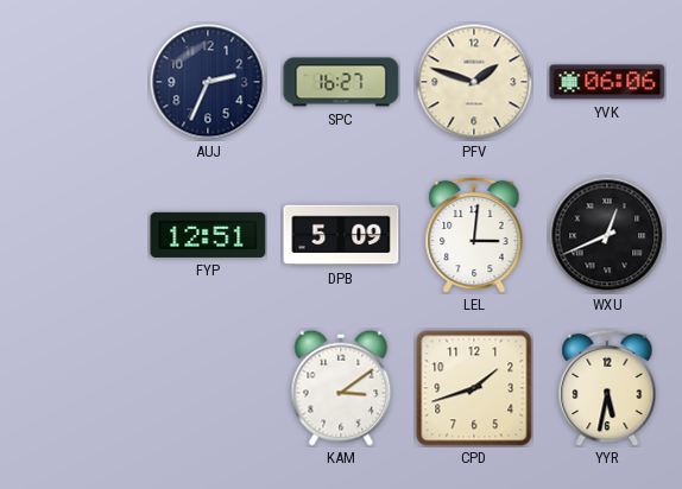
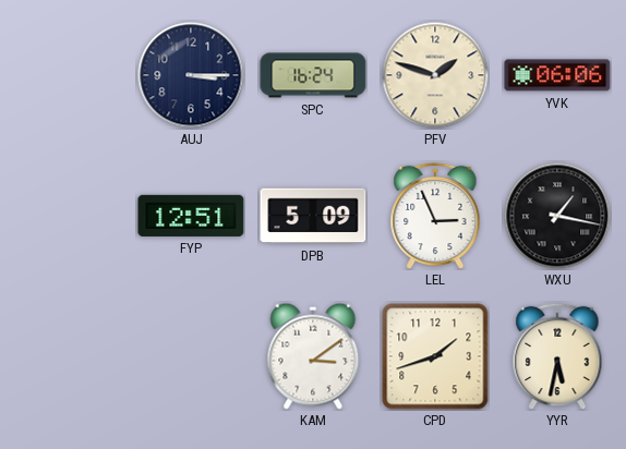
AUJ: 2:34 -> 3:15
SPC: 16:27 -> 16:24
LEL: 3:01 -> 2:56
WXU: 12:41 -> 1:17
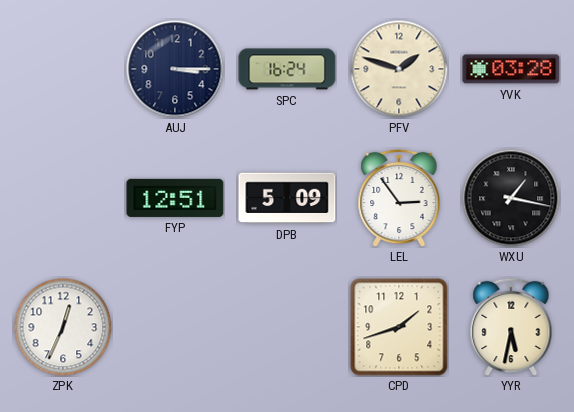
YVK: 06:06 -> 03:28
LEL: 2:56 -> 2:54
ZPK: none -> 12:34
KAM: 3:09 -> none
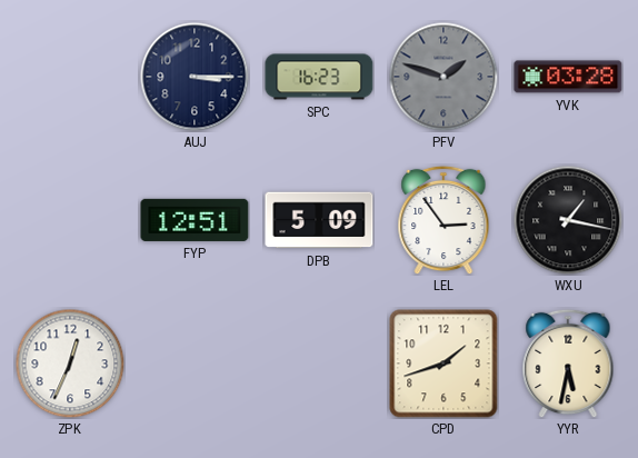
SPC: 16:24 -> 16:23
PFV dial: cream -> grey
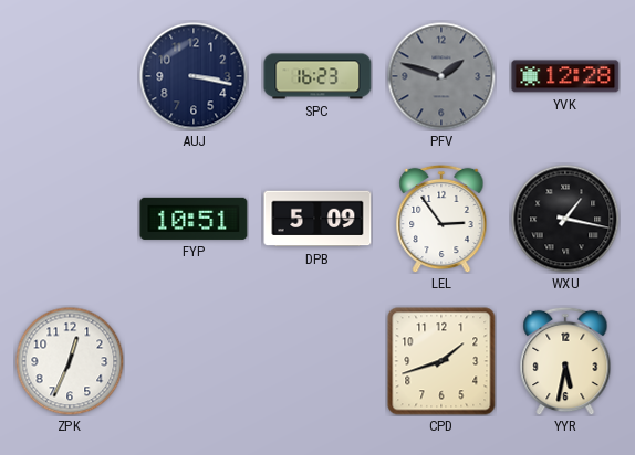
AUJ: 3:15 -> 3:17
YVK: 03:28 -> 12:28
FYP: 12:51 -> 10:51
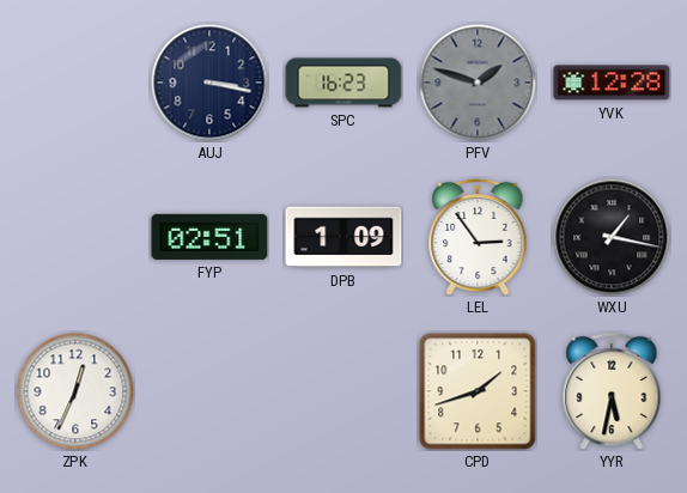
FYP: 10:51 -> 02:51
DPB: 5:09 -> 1:09
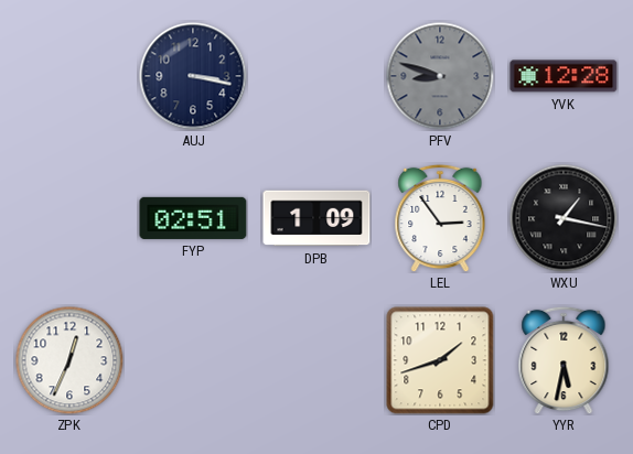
SPC: 16:23 -> none
PFV: 1:48 -> 8:48
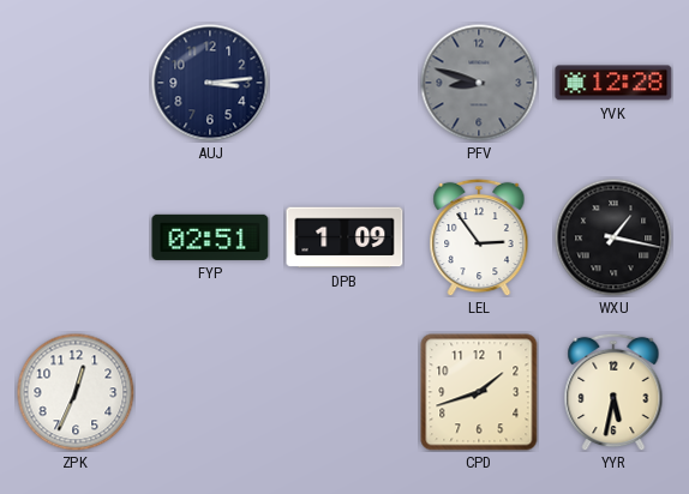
AUJ: 3:17 -> 3:14
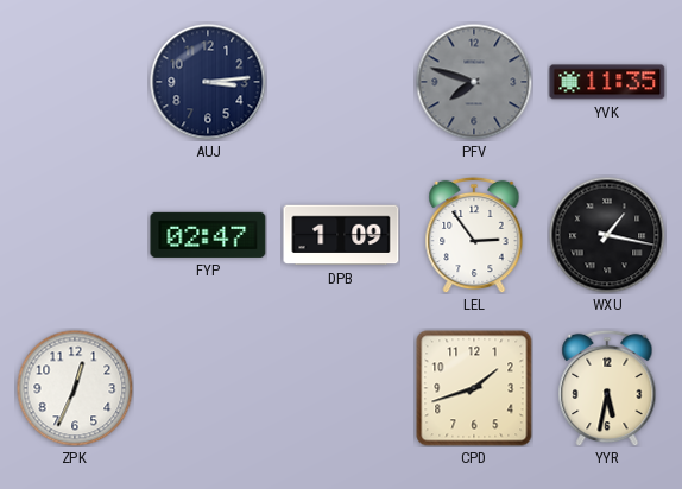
PFV: 8:48 -> 7:48
YVK: 12:28 -> 11:35
FYP: 02:51 -> 02:47
